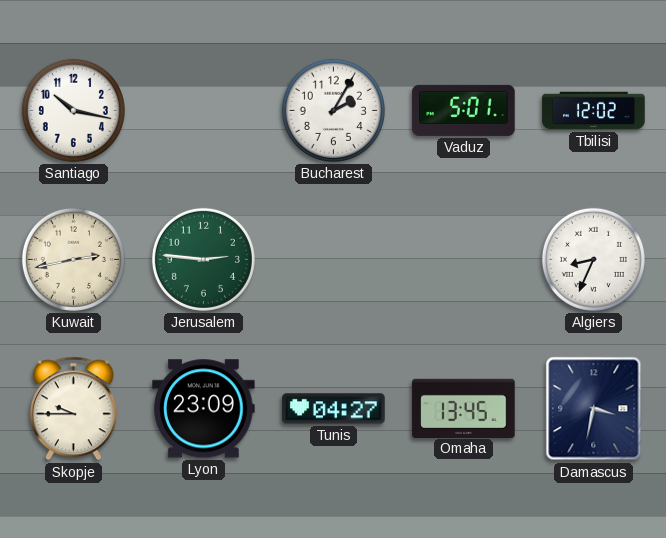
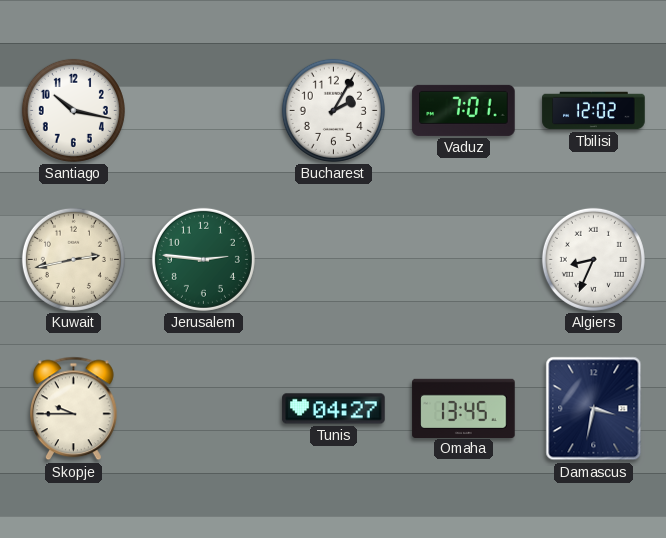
Vaduz: 5:01 -> 7:01
Lyon: 23:09 -> none
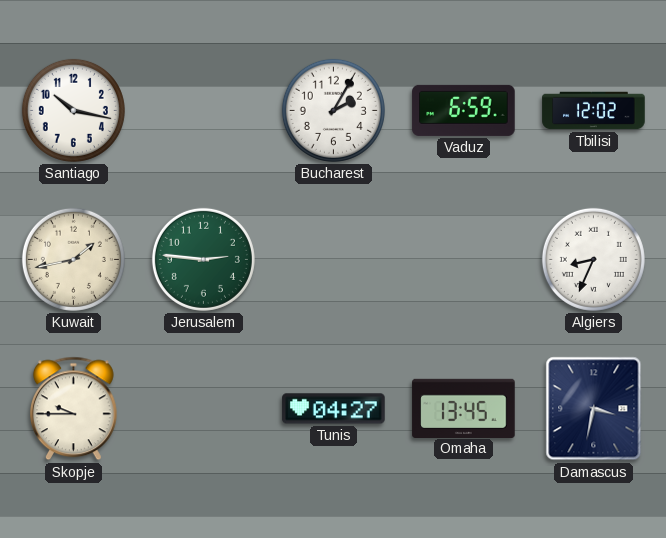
Vaduz: 7:01 -> 6:59
Kuwait: 2:43 -> 1:43
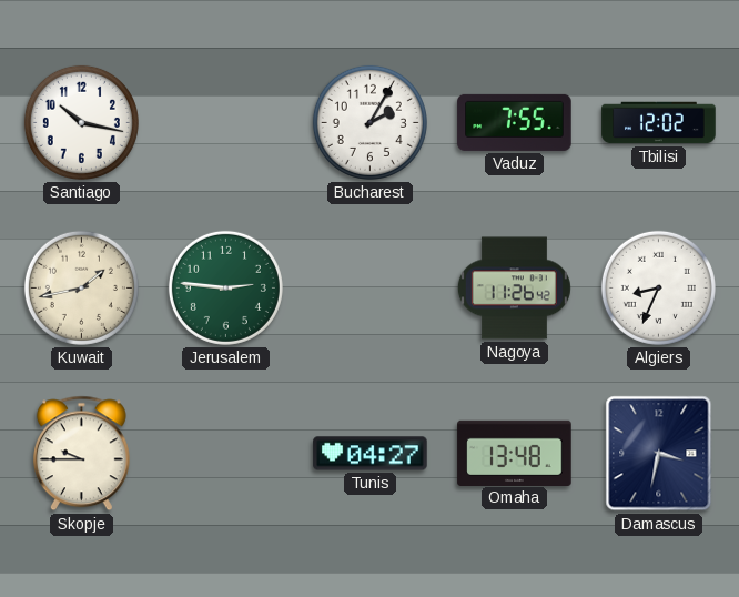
Vaduz: 6:59 -> 7:55
Nagoya: none -> 11:26
Omaha: 13:45 -> 13:48
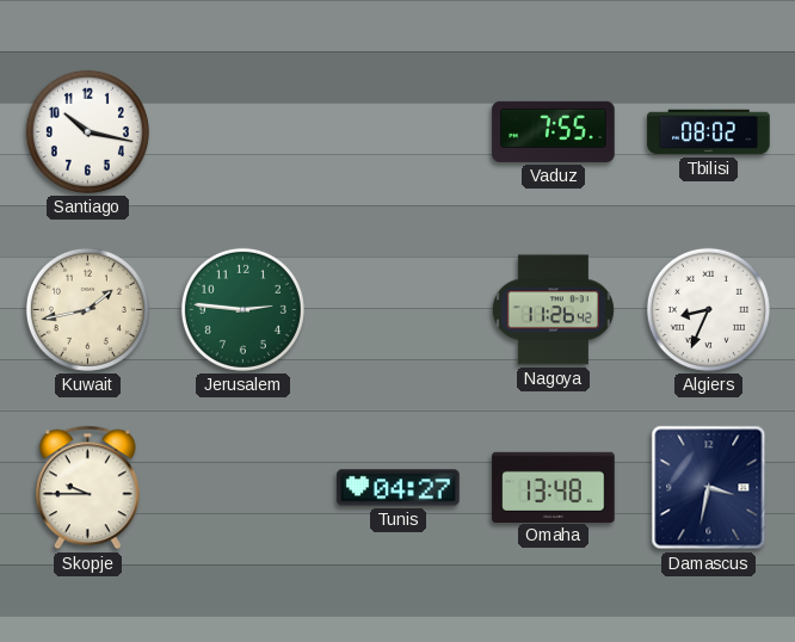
Bucharest: 2:05 -> none
Tbilisi: 12:02 -> 08:02
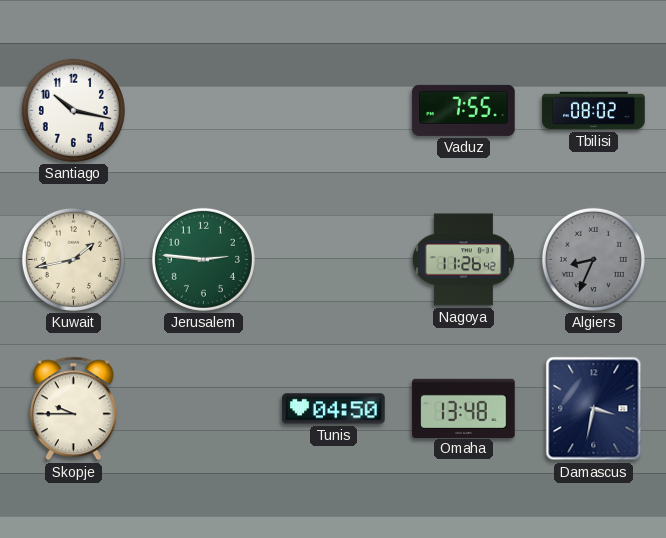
Algiers dial: white -> grey
Tunis: 04:27 -> 04:50
